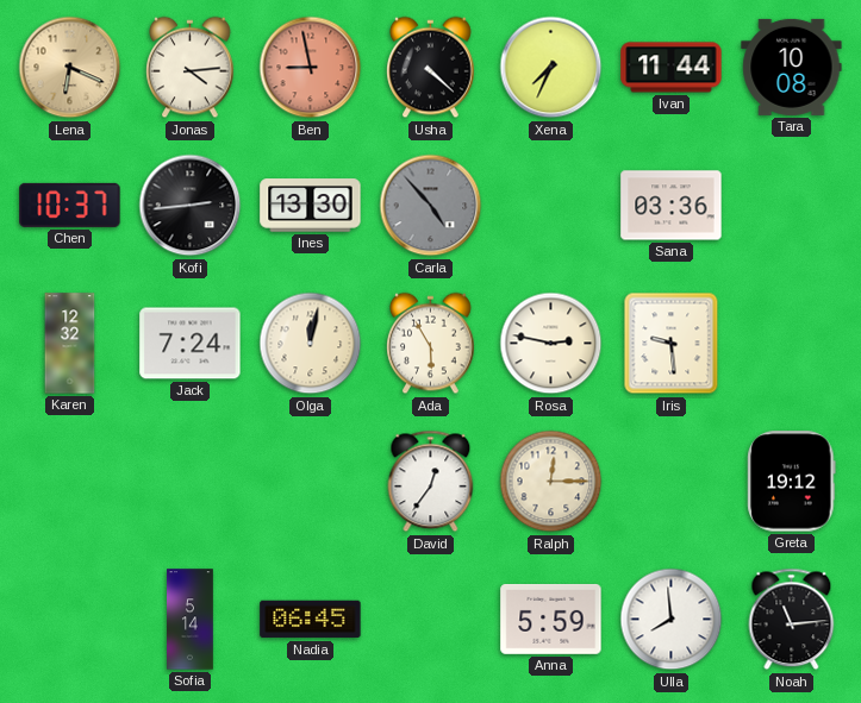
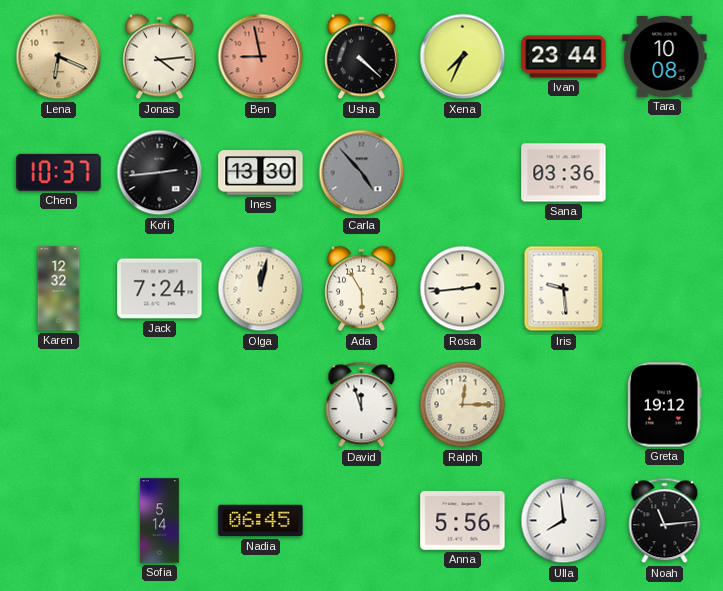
Ivan: 11:44 -> 23:44
Rosa: 2:47 -> 2:44
David: 12:36 -> 11:57
Anna: 5:59 -> 5:56
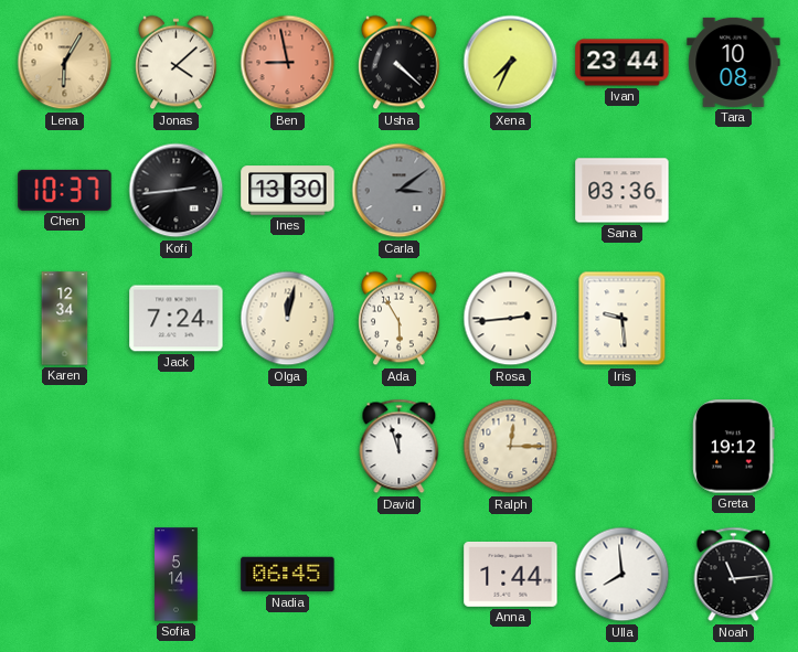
Lena: 6:19 -> 6:05
Jonas: 4:14 -> 4:08
Carla: 4:53 -> 3:09
Karen: 12:32 -> 12:34
Anna: 5:56 -> 1:44
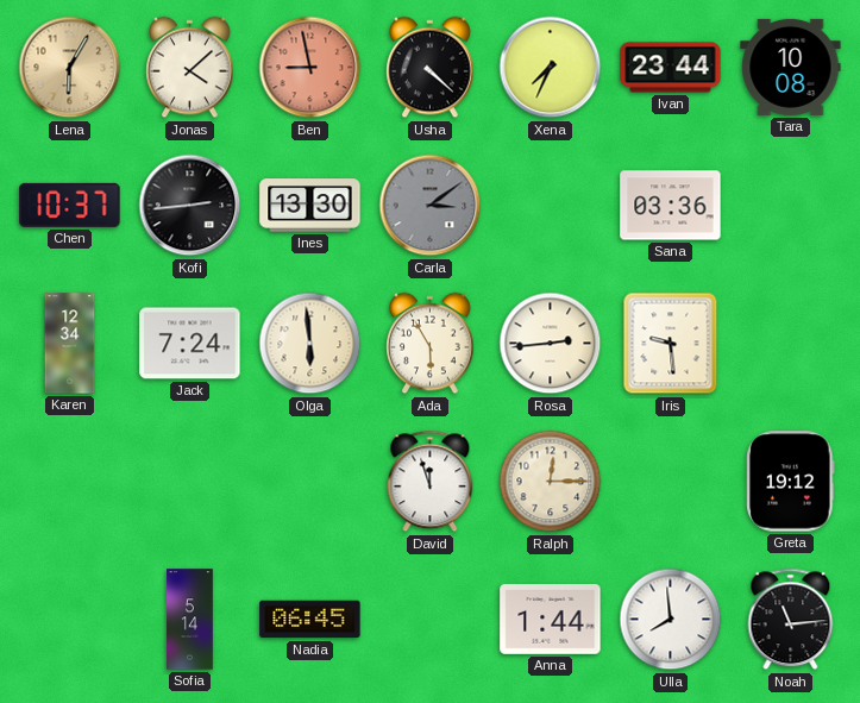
Olga: 12:02 -> 5:59
